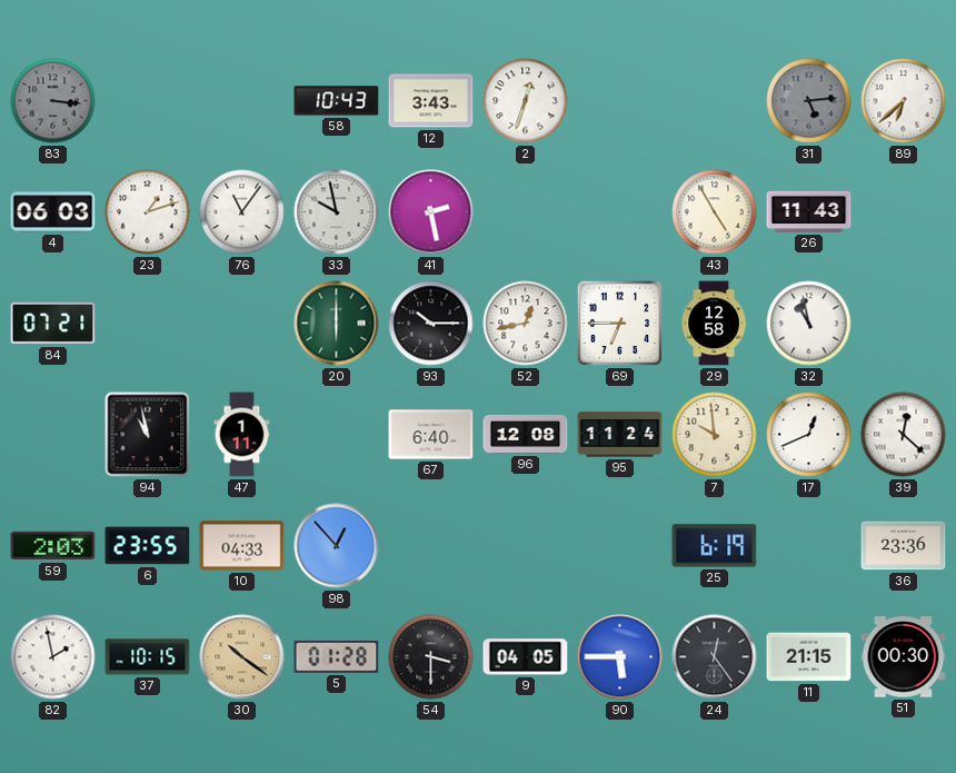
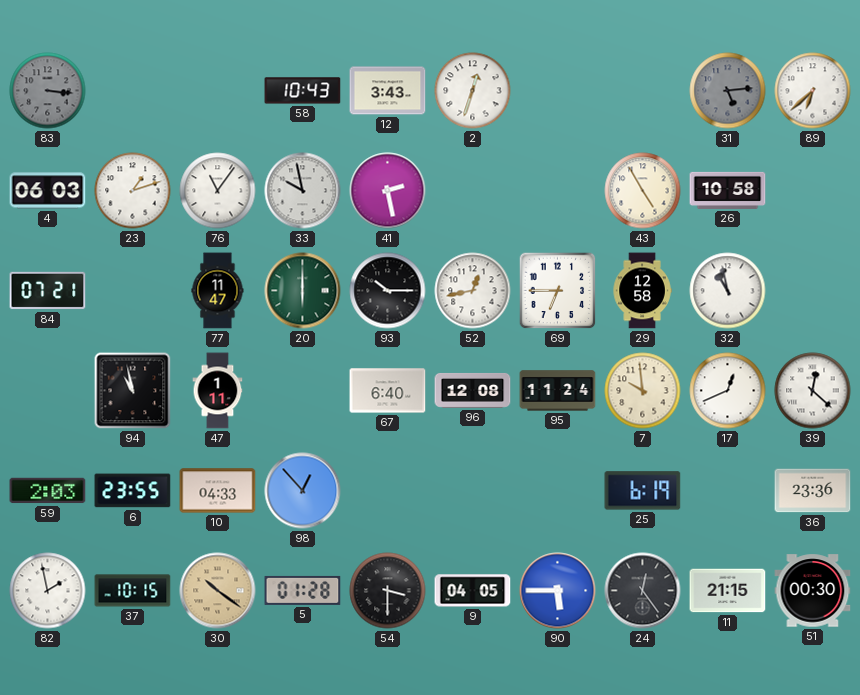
26: 11:43 -> 10:58
77: none -> 11:47
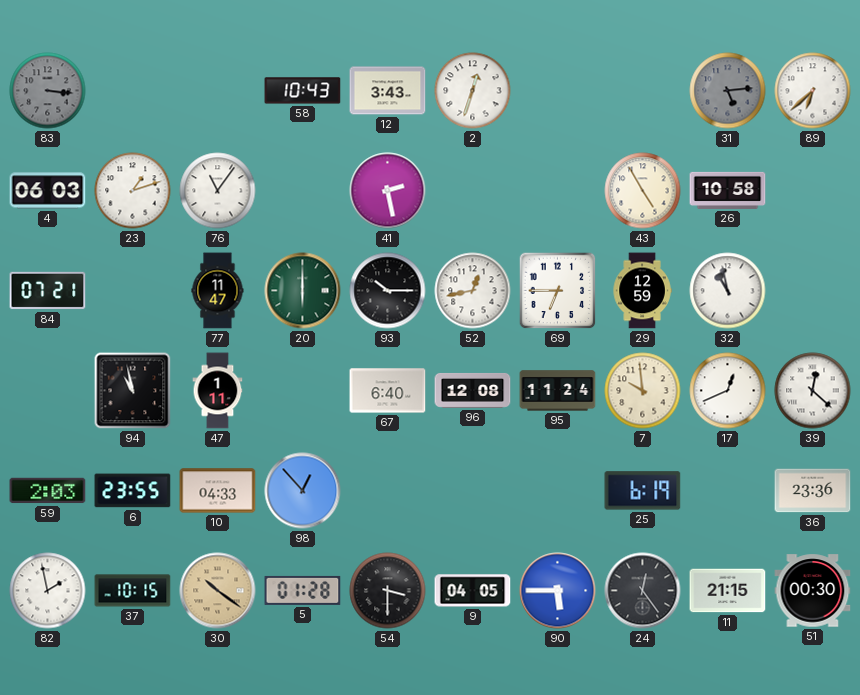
33: 9:58 -> none
29: 12:58 -> 12:59
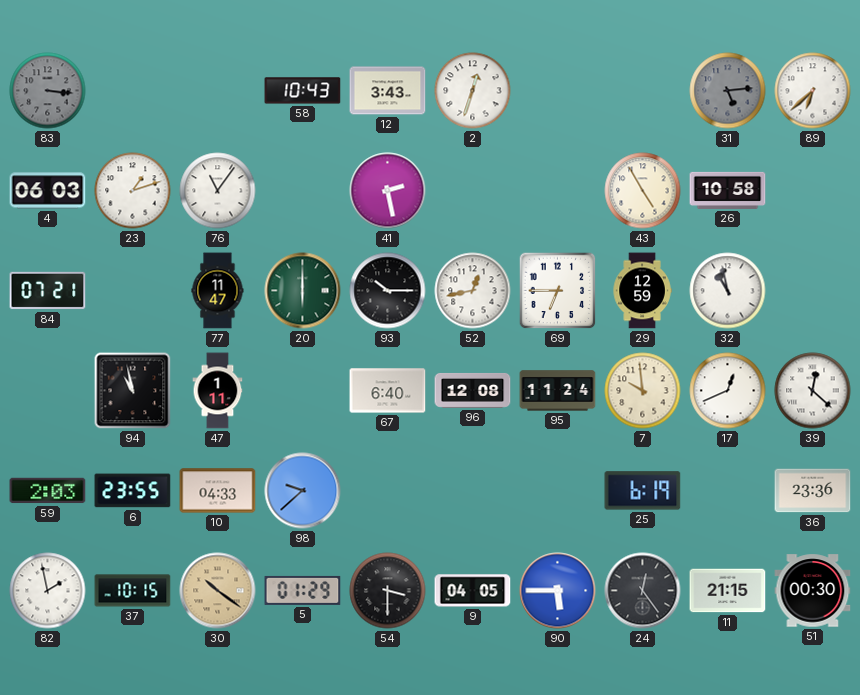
98: 12:53 -> 9:38
5: 01:28 -> 01:29
